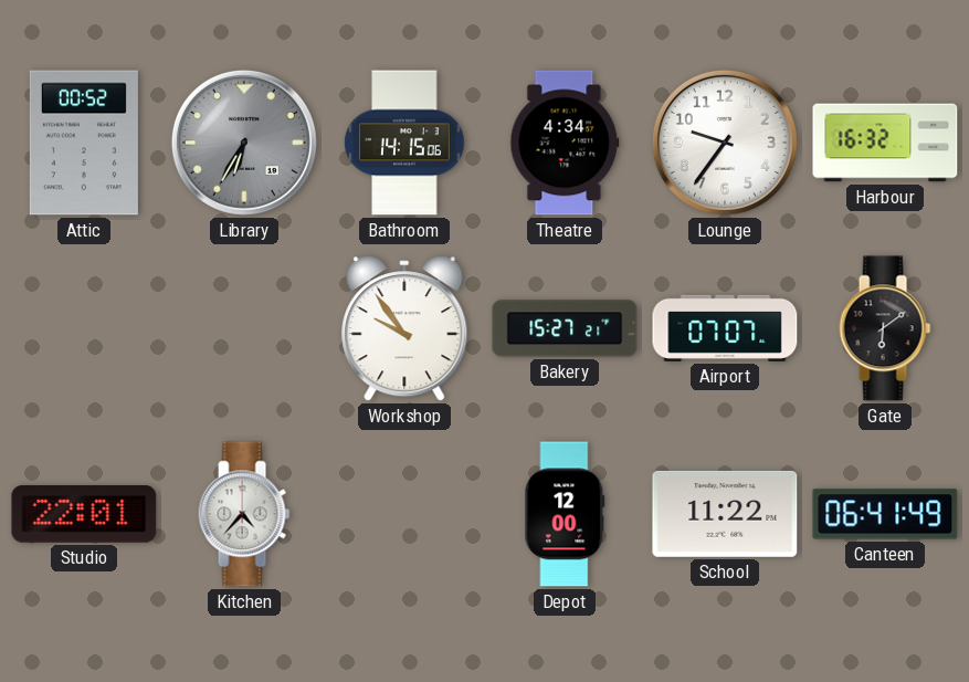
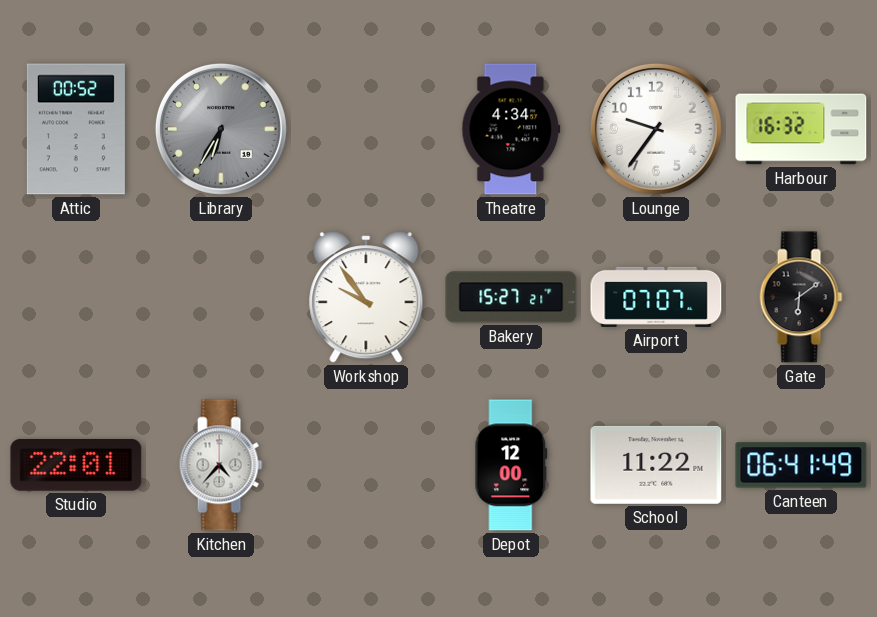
Bathroom: 14:15 -> none
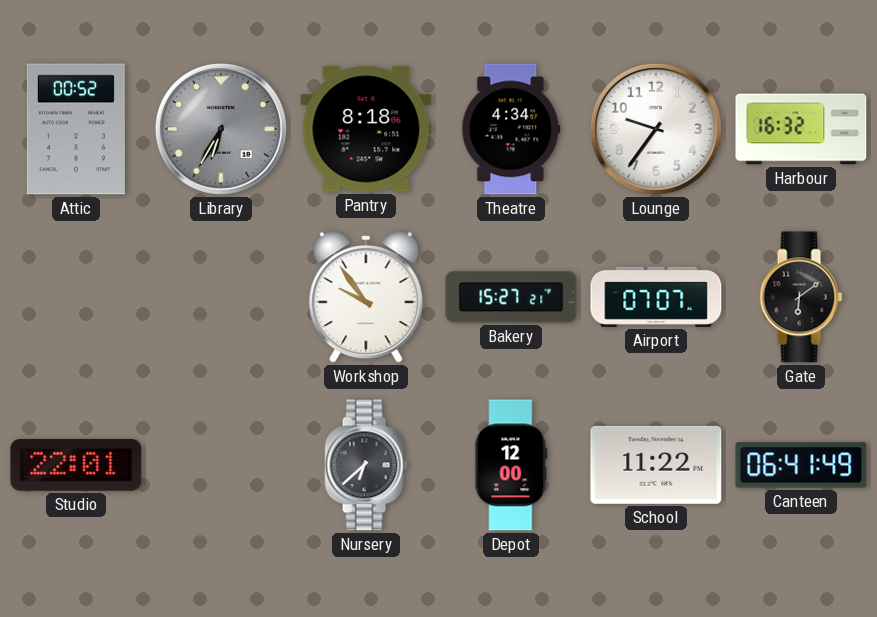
Pantry: none -> 8:18
Kitchen: 4:37 -> none
Nursery: none -> 6:38
